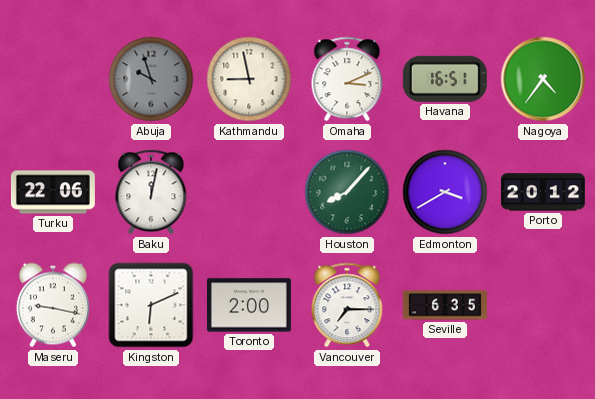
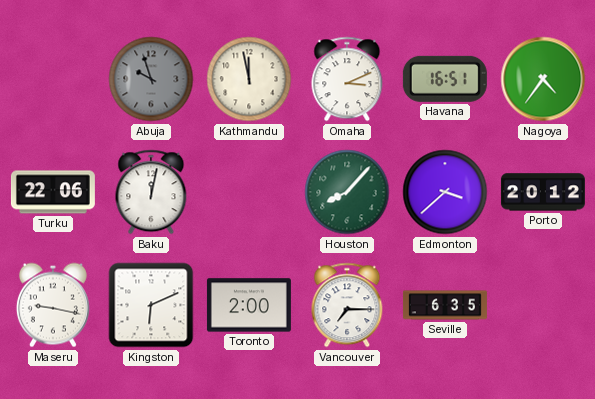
Kathmandu: 8:58 -> 11:58
Edmonton: 3:40 -> 3:38
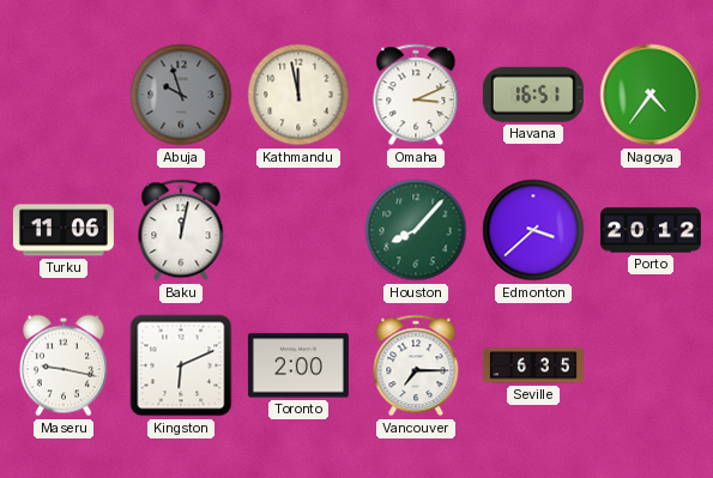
Turku: 22:06 -> 11:06
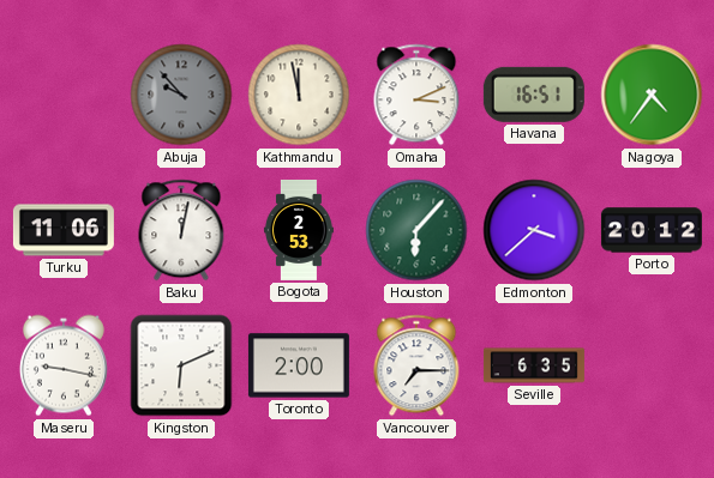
Abuja: 9:57 -> 9:53
Bogota: none -> 2:53
Houston: 8:07 -> 6:07
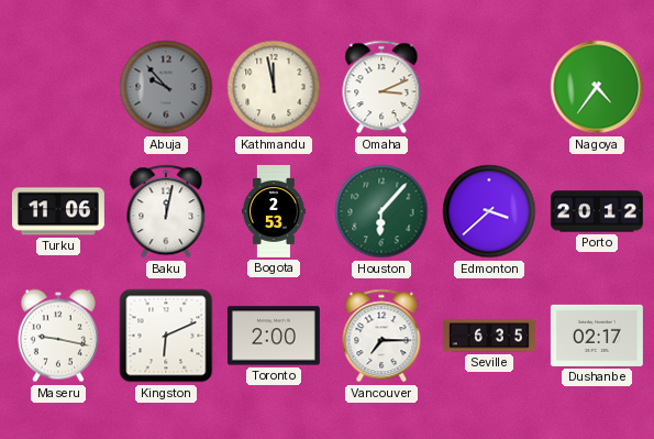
Havana: 16:51 -> none
Dushanbe: none -> 02:17
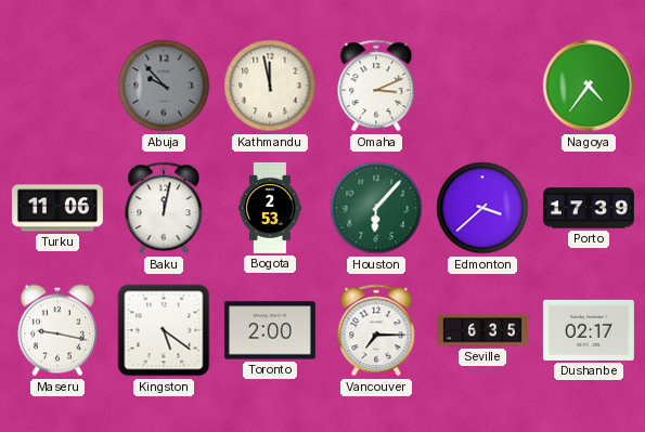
Porto: 20:12 -> 17:39
Kingston: 6:11 -> 5:21
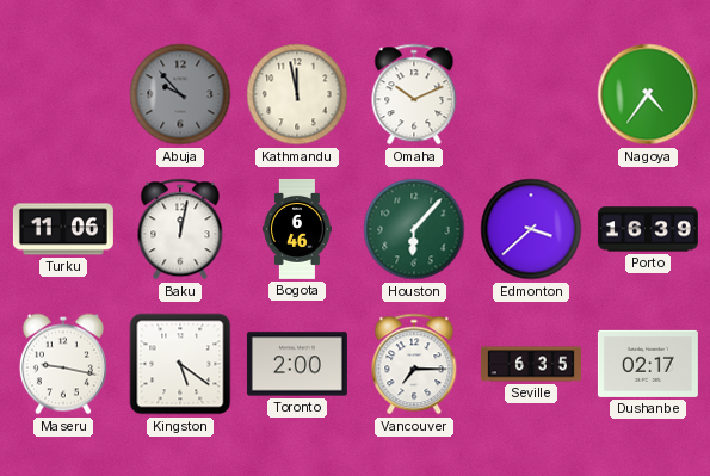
Omaha: 3:11 -> 10:11
Bogota: 2:53 -> 6:46
Porto: 17:39 -> 16:39
